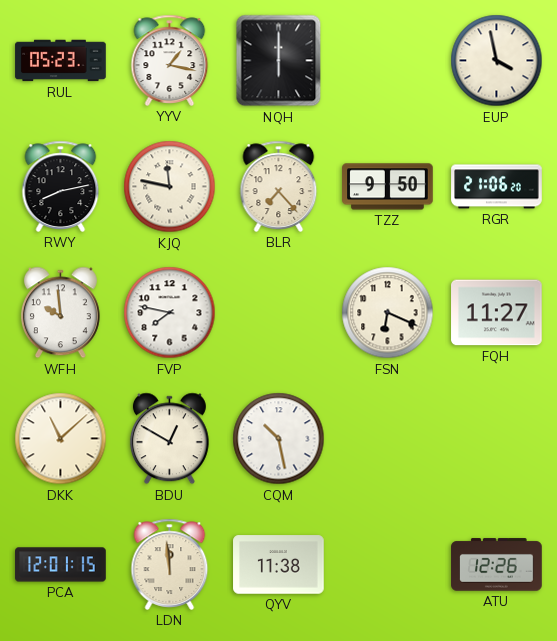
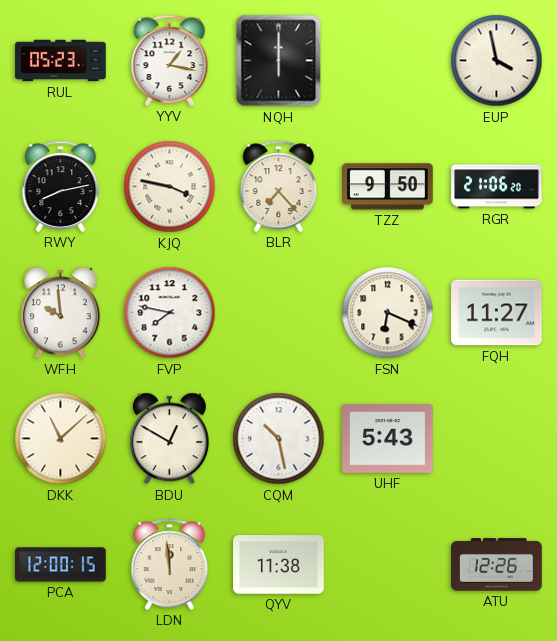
KJQ: 11:47 -> 3:47
UHF: none -> 5:43
PCA: 12:01 -> 12:00
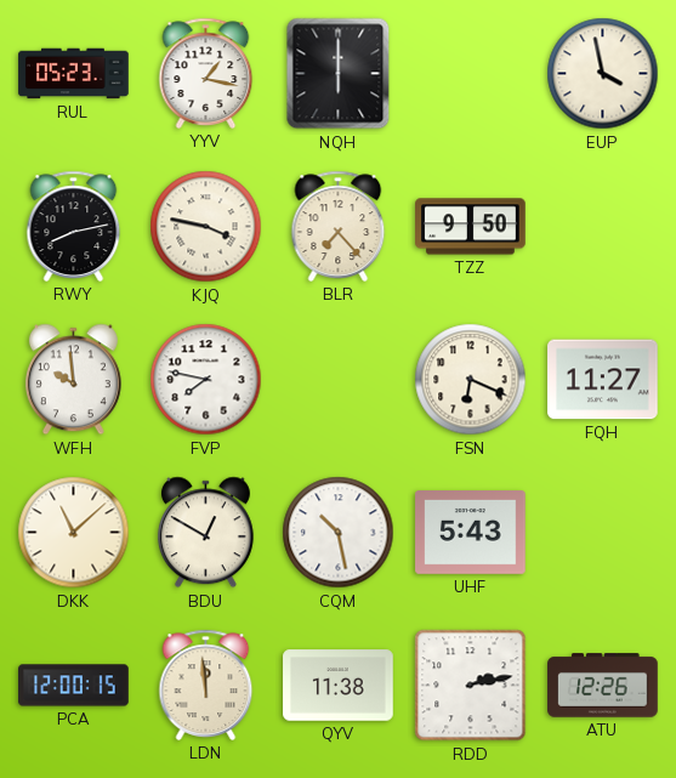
RGR: 21:06 -> none
RDD: none -> 2:13
